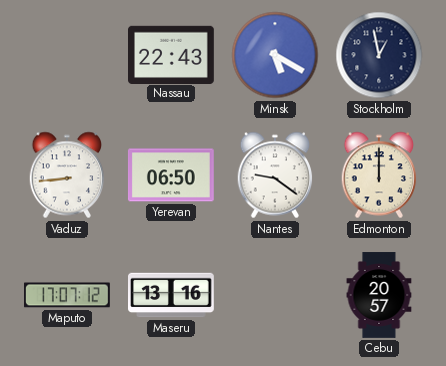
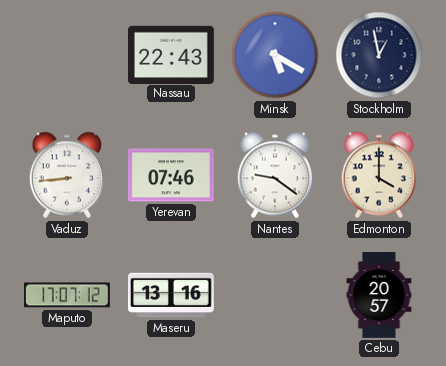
Yerevan: 06:50 -> 07:46
Edmonton: 12:00 -> 4:00
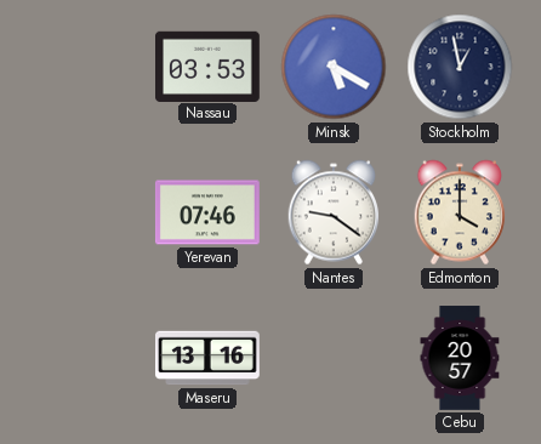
Nassau: 22:43 -> 03:53
Vaduz: 8:44 -> none
Maputo: 17:07 -> none
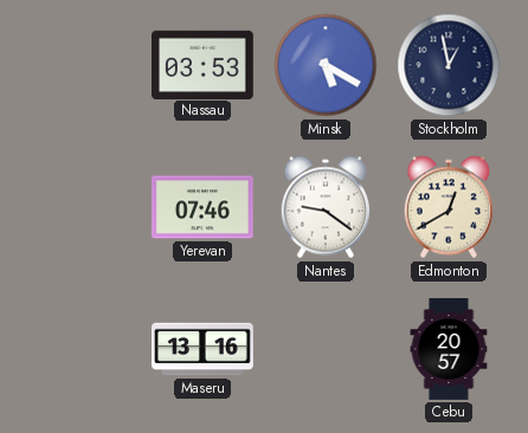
Edmonton: 4:00 -> 12:40
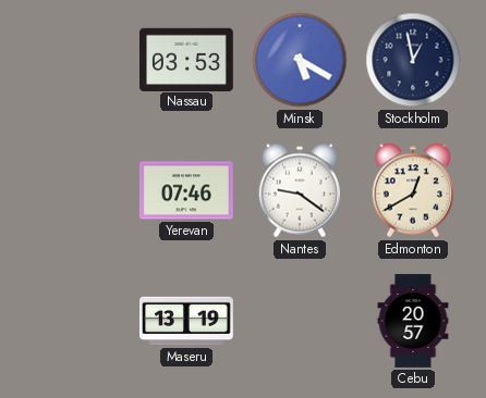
Maseru: 13:16 -> 13:19
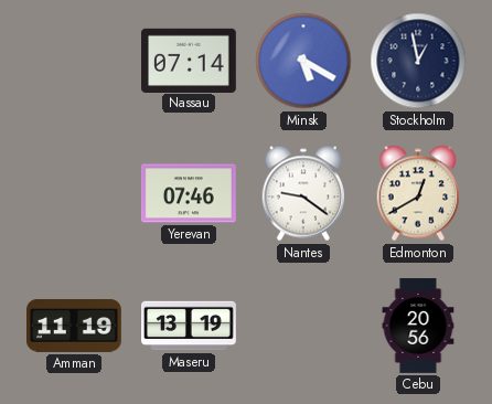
Nassau: 03:53 -> 07:14
Amman: none -> 11:19
Cebu: 20:57 -> 20:56
